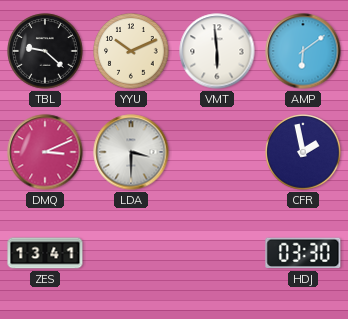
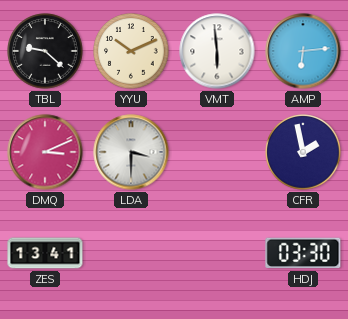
AMP: 6:09 -> 6:14
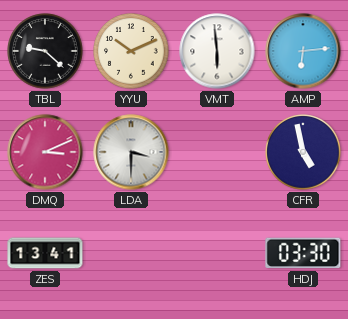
CFR: 1:58 -> 4:58
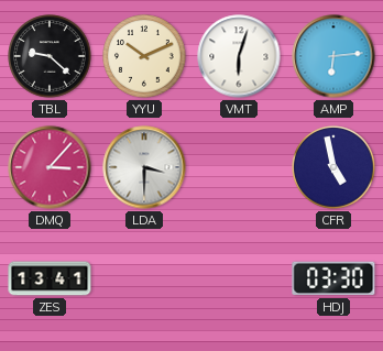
VMT: 5:59 -> 6:03
DMQ: 3:11 -> 3:07
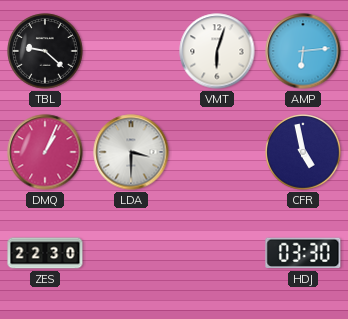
YYU: 10:11 -> none
DMQ: 3:07 -> 1:04
ZES: 13:41 -> 22:30
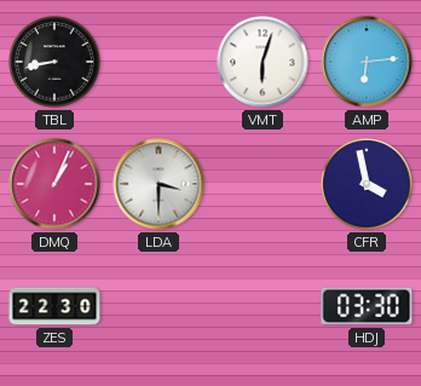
TBL: 9:22 -> 8:43
CFR: 4:58 -> 3:58
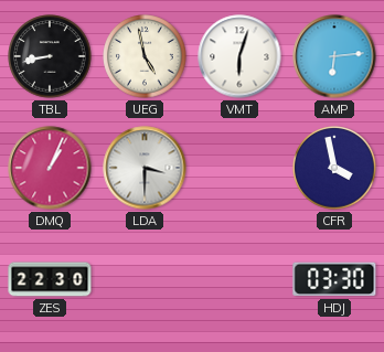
UEG: none -> 4:58
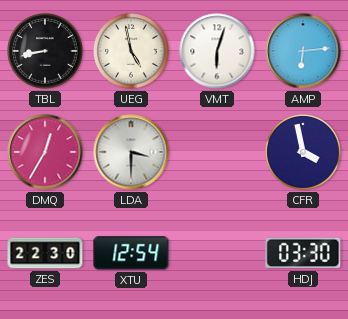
DMQ: 1:04 -> 12:35
XTU: none -> 12:54
